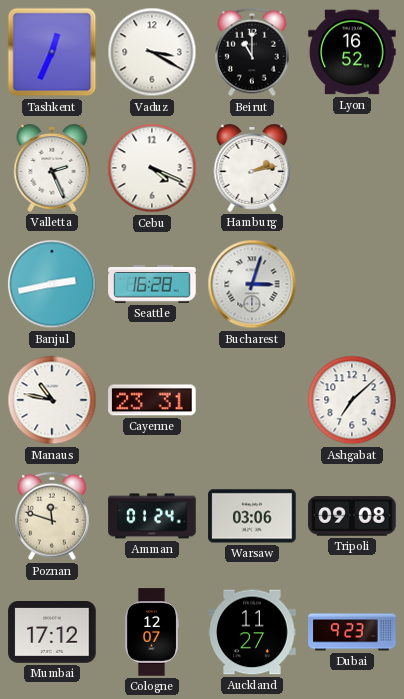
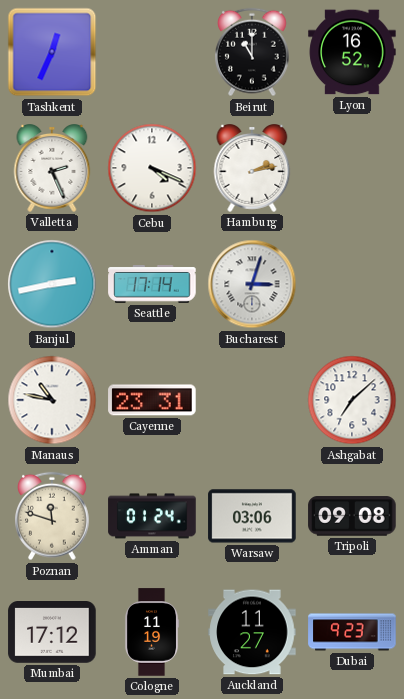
Vaduz: 3:20 -> none
Seattle: 16:28 -> 17:14
Cologne: 12:07 -> 11:19
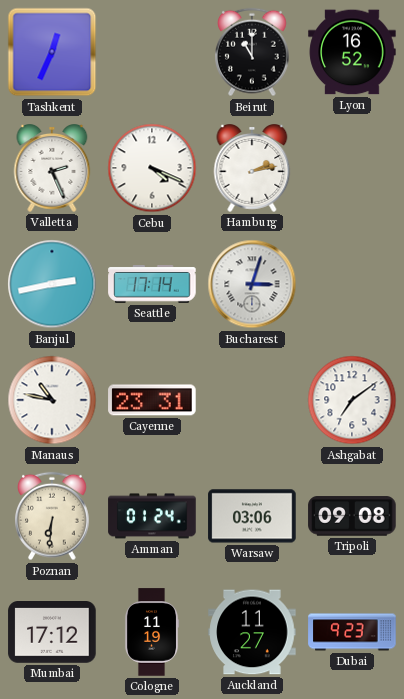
Ashgabat: 7:08 -> 7:09
Poznan: 11:48 -> 6:31
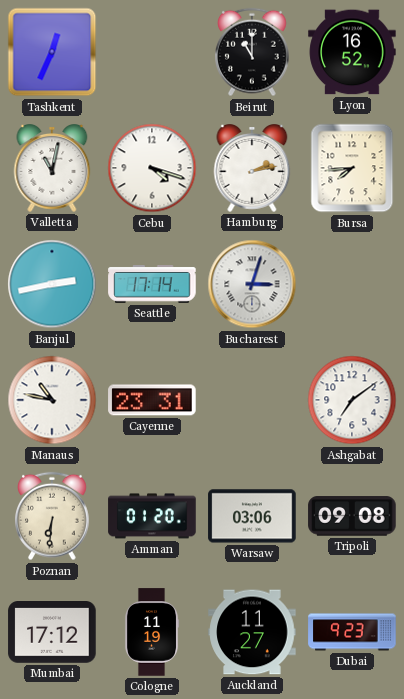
Valletta: 2:26 -> 11:02
Cebu: 4:19 -> 4:18
Bursa: none -> 7:44
Amman: 01:24 -> 01:20
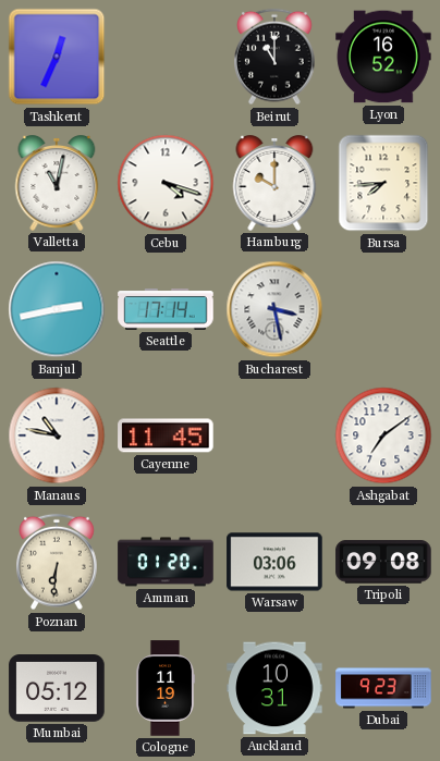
Hamburg: 2:13 -> 10:00
Bucharest: 3:03 -> 3:28
Cayenne: 23:31 -> 11:45
Mumbai: 17:12 -> 05:12
Auckland: 11:27 -> 10:31
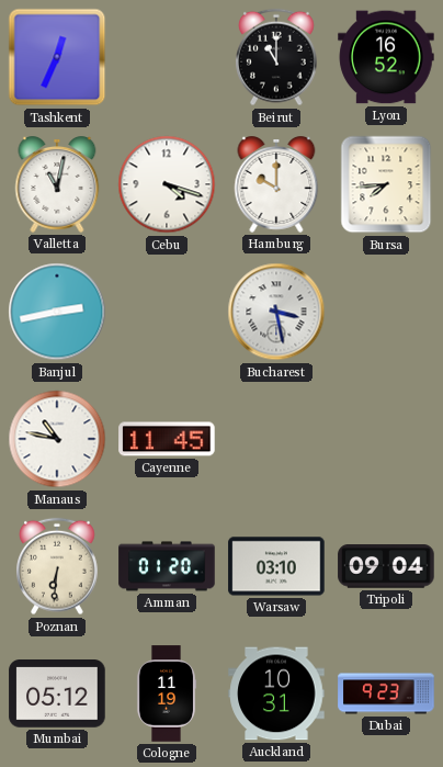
Seattle: 17:14 -> none
Ashgabat: 7:09 -> none
Warsaw: 03:06 -> 03:10
Tripoli: 09:08 -> 09:04
